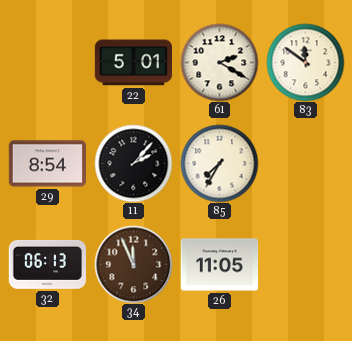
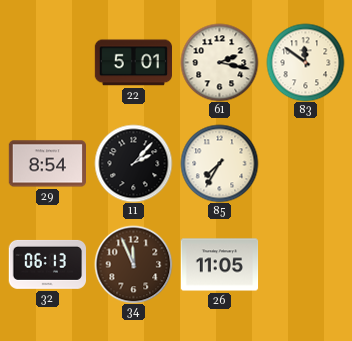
61: 2:20 -> 2:17
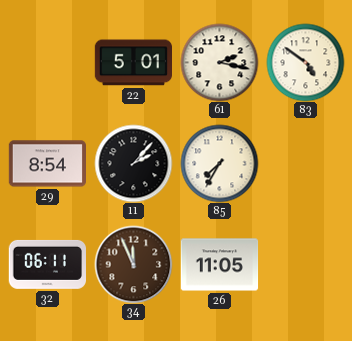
83: 11:51 -> 4:51
32: 06:13 -> 06:11
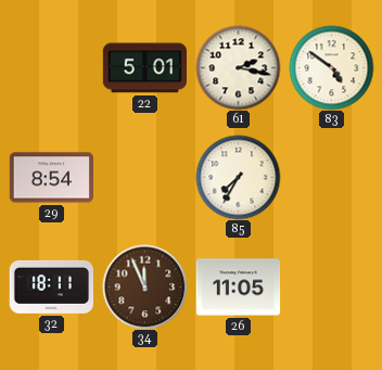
11: 2:07 -> none
32: 06:11 -> 18:11
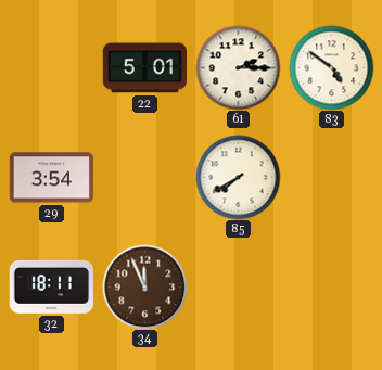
61: 2:17 -> 2:15
29: 8:54 -> 3:54
85: 7:35 -> 7:40
26: 11:05 -> none
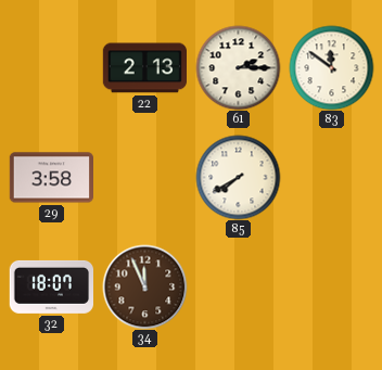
22: 5:01 -> 2:13
83: 4:51 -> 11:51
29: 3:54 -> 3:58
32: 18:11 -> 18:07
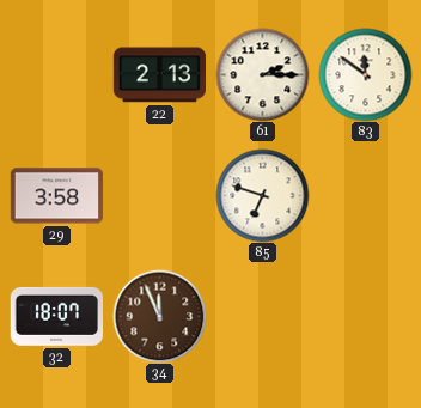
85: 7:40 -> 6:48
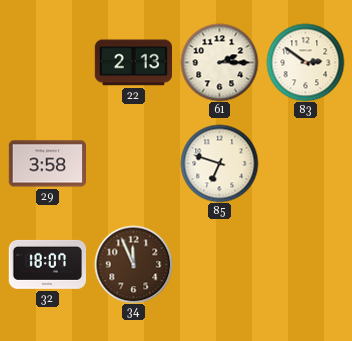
83: 11:51 -> 2:51
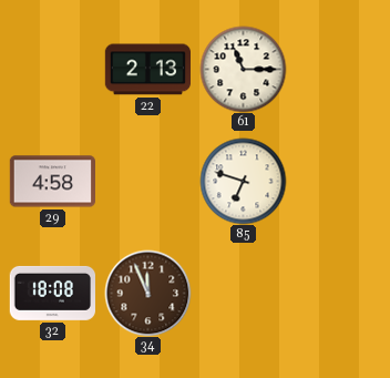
61: 2:15 -> 11:15
83: 2:51 -> none
29: 3:58 -> 4:58
32: 18:07 -> 18:08
